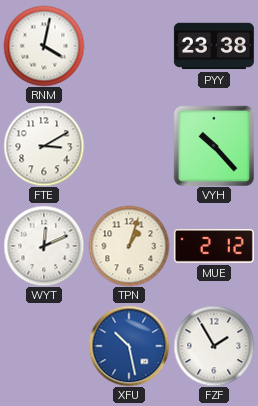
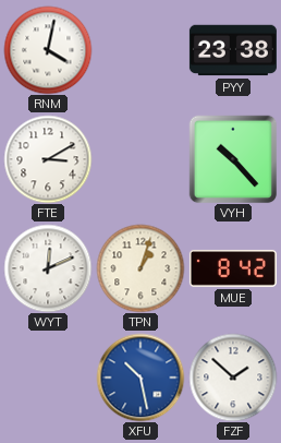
MUE: 2:12 -> 8:42
FZF: 1:55 -> 1:52
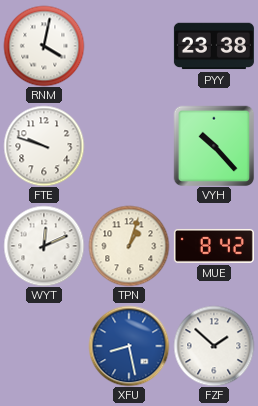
FTE: 3:10 -> 9:48
XFU: 10:28 -> 8:28
